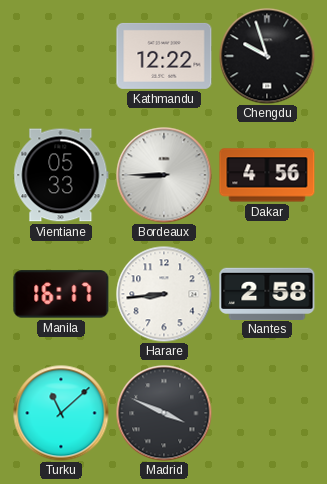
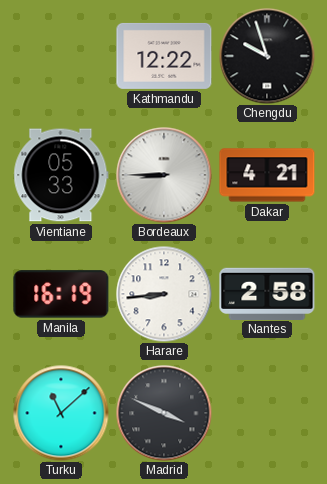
Dakar: 4:56 -> 4:21
Manila: 16:17 -> 16:19
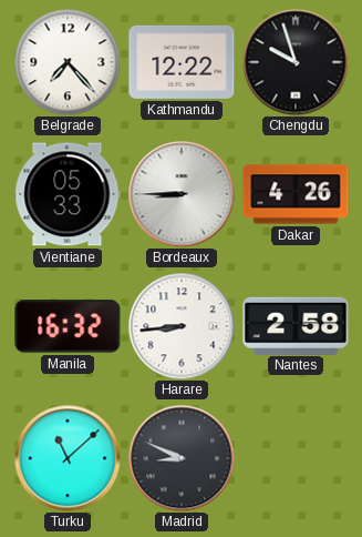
Belgrade: none -> 7:23
Dakar: 4:21 -> 4:26
Manila: 16:19 -> 16:32
Madrid: 3:49 -> 8:49
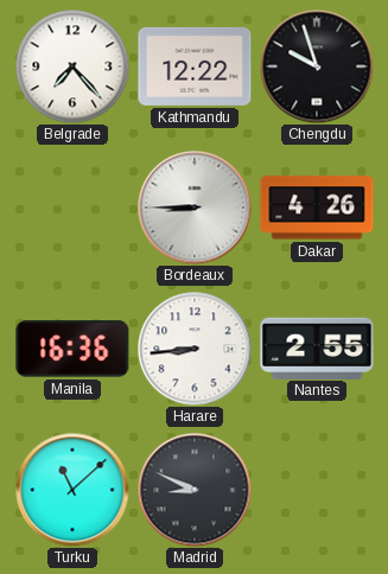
Vientiane: 05:33 -> none
Manila: 16:32 -> 16:36
Nantes: 2:58 -> 2:55
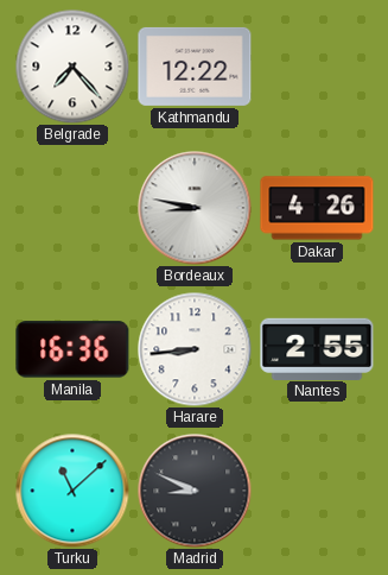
Chengdu: 9:57 -> none
Bordeaux: 8:45 -> 8:47
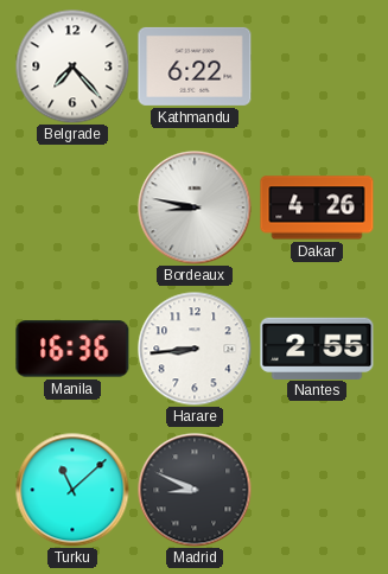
Kathmandu: 12:22 -> 6:22
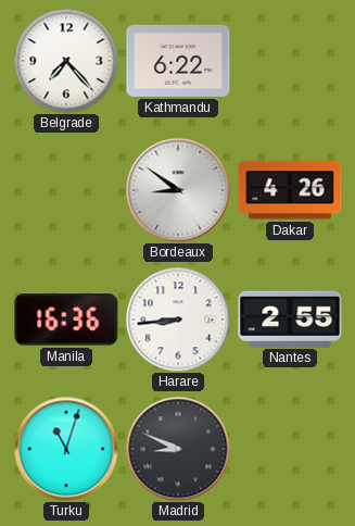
Bordeaux: 8:47 -> 8:51
Turku: 11:08 -> 11:03
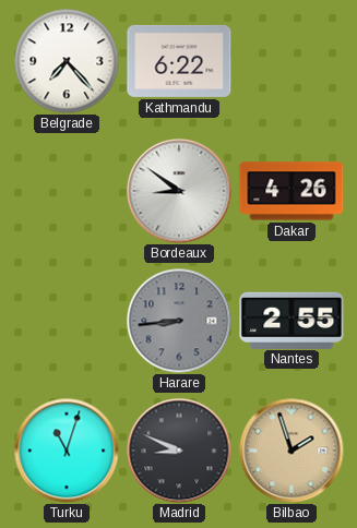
Manila: 16:36 -> none
Harare dial: white -> grey
Bilbao: none -> 1:57
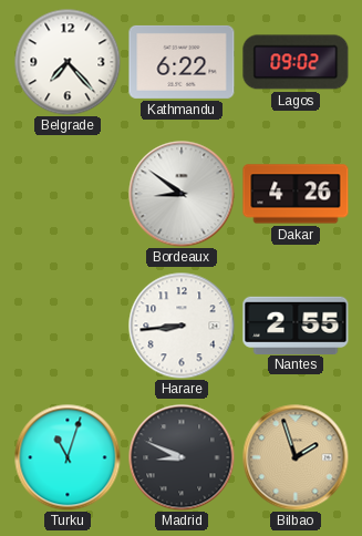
Lagos: none -> 09:02
Harare dial: grey -> white
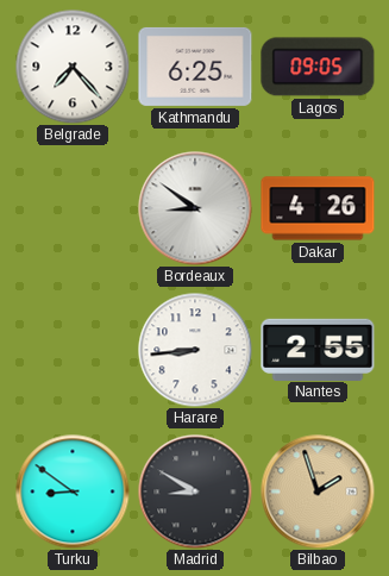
Kathmandu: 6:22 -> 6:25
Lagos: 09:02 -> 09:05
Turku: 11:03 -> 8:51
Madrid: 8:49 -> 8:50
